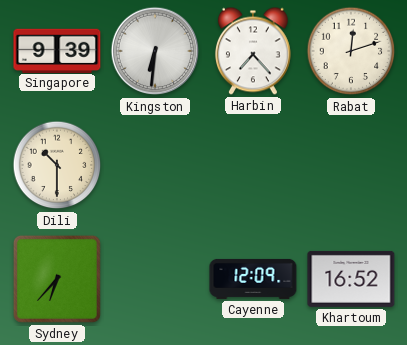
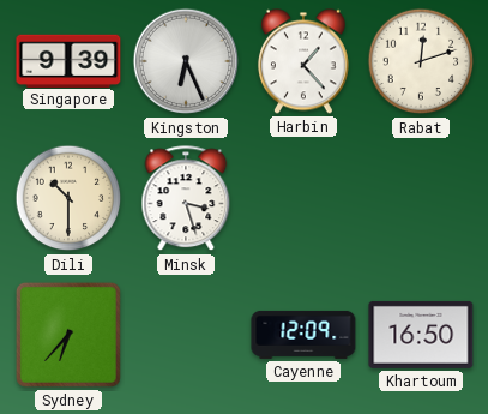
Kingston: 6:31 -> 6:26
Harbin: 7:23 -> 1:23
Minsk: none -> 3:27
Khartoum: 16:52 -> 16:50
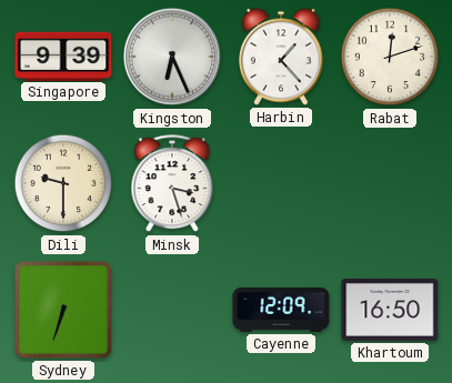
Dili: 10:30 -> 9:30
Sydney: 6:37 -> 6:33
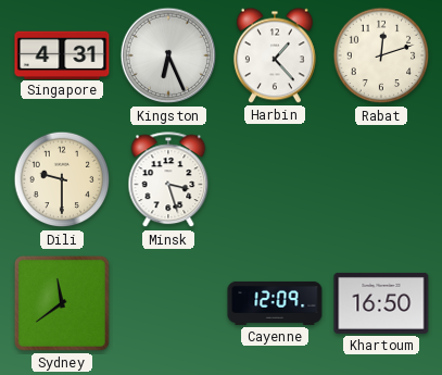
Singapore: 9:39 -> 4:31
Sydney: 6:33 -> 11:39
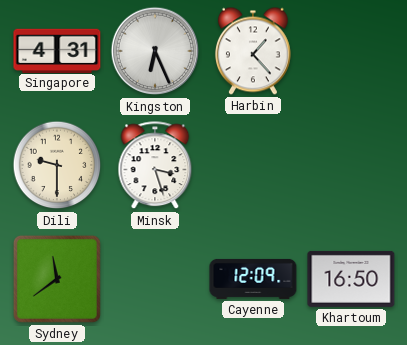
Rabat: 12:12 -> none
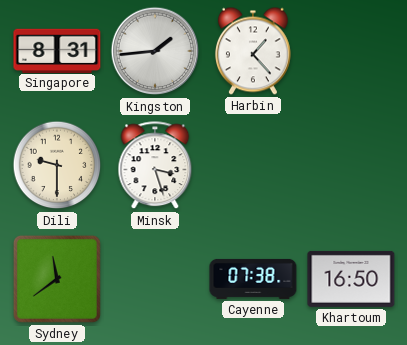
Singapore: 4:31 -> 8:31
Kingston: 6:26 -> 1:44
Cayenne: 12:09 -> 07:38
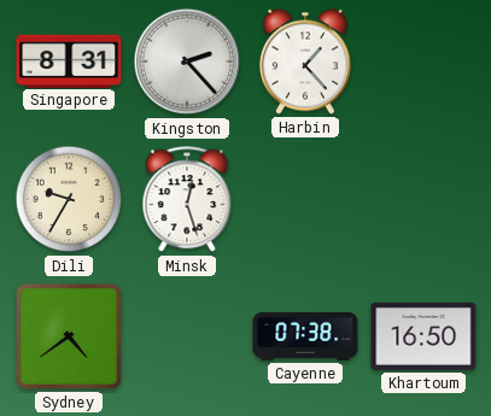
Kingston: 1:44 -> 2:23
Dili: 9:30 -> 9:35
Minsk: 3:27 -> 12:27
Sydney: 11:39 -> 4:39
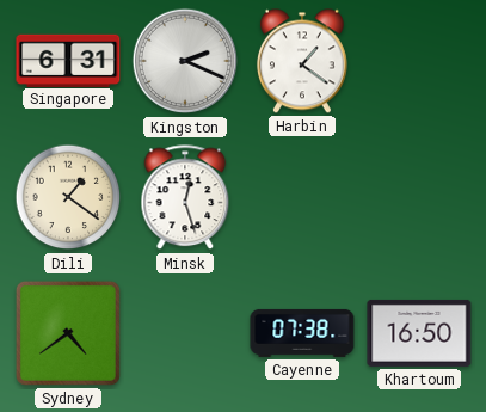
Singapore: 8:31 -> 6:31
Kingston: 2:23 -> 2:19
Harbin: 1:23 -> 1:21
Dili: 9:35 -> 1:21
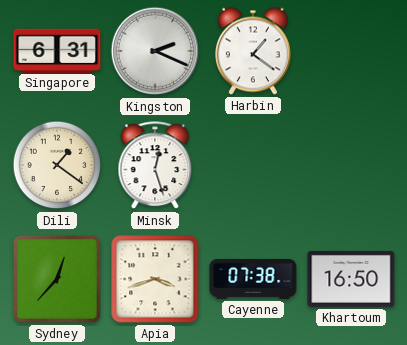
Sydney: 4:39 -> 12:37
Apia: none -> 3:42
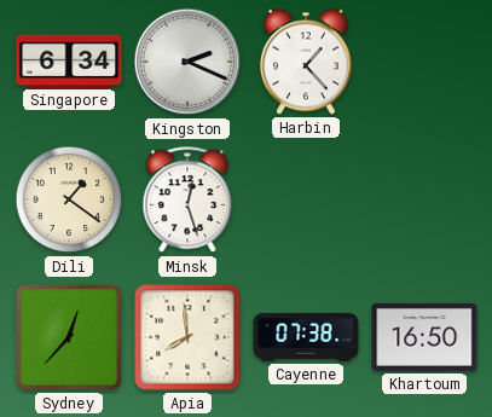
Singapore: 6:31 -> 6:34
Harbin: 1:21 -> 1:23
Apia: 3:42 -> 7:59
